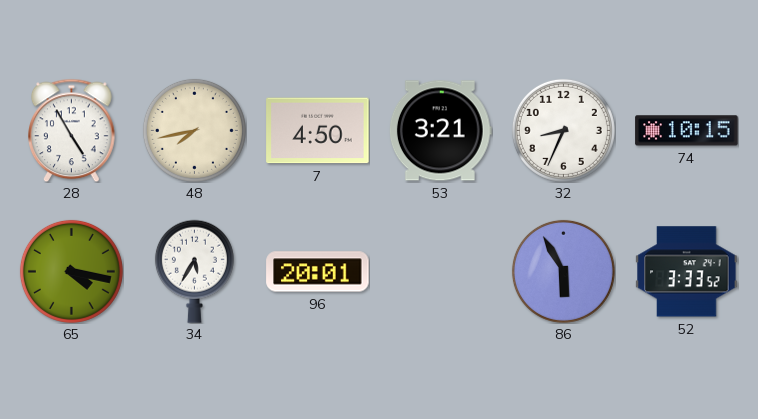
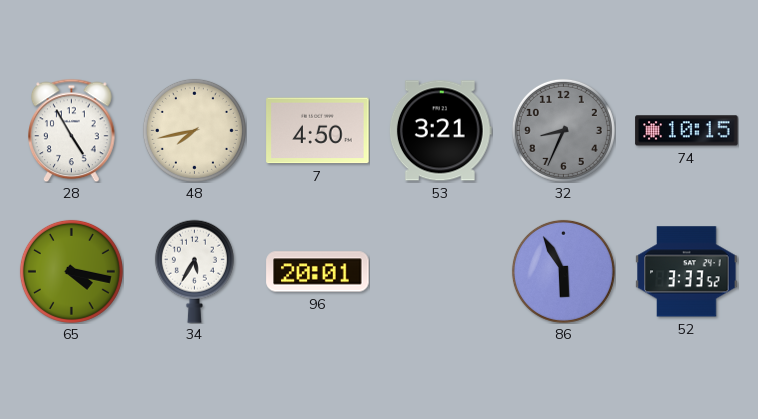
32 dial: white -> grey
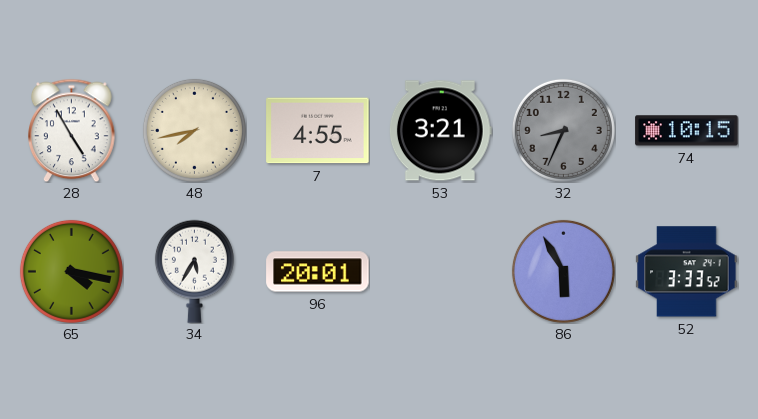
7: 4:50 -> 4:55
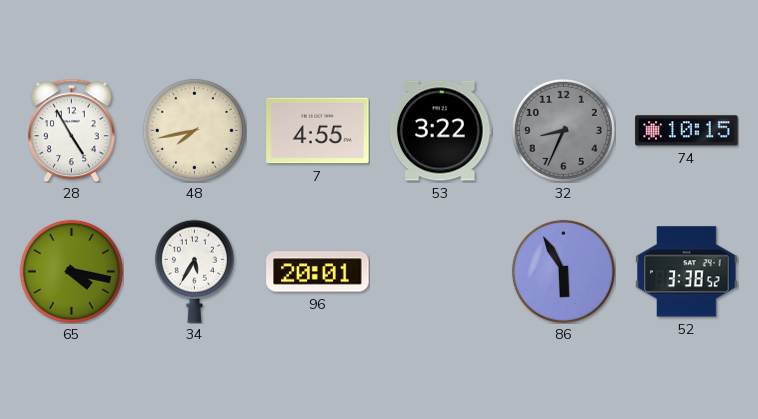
53: 3:21 -> 3:22
52: 3:33 -> 3:38
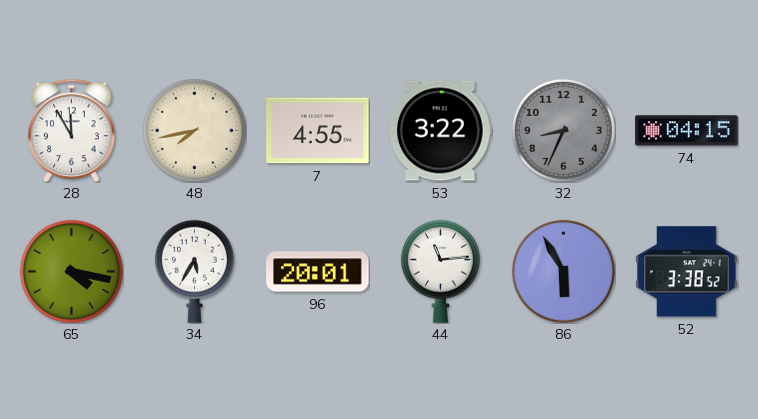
28: 4:55 -> 11:55
74: 10:15 -> 04:15
44: none -> 11:14
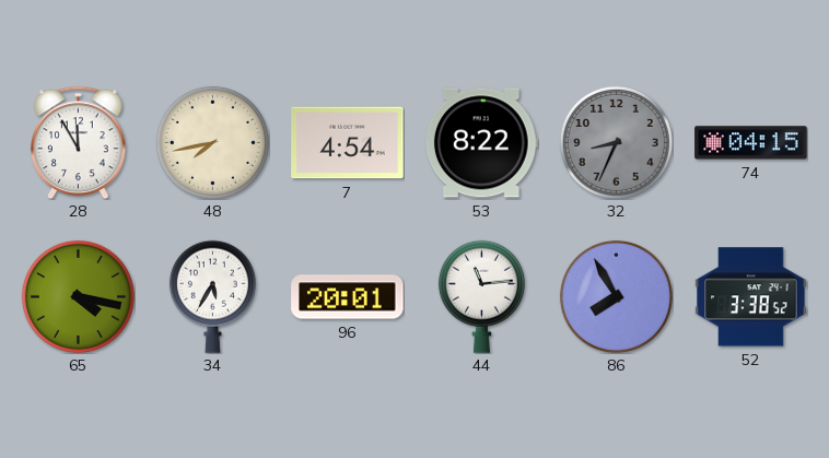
7: 4:55 -> 4:54
53: 3:22 -> 8:22
86: 5:55 -> 7:55
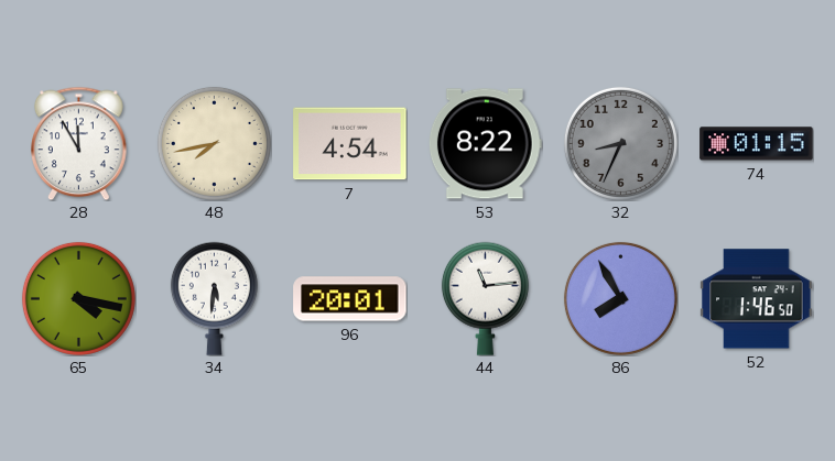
74: 04:15 -> 01:15
34: 5:35 -> 5:31
52: 3:38 -> 1:46
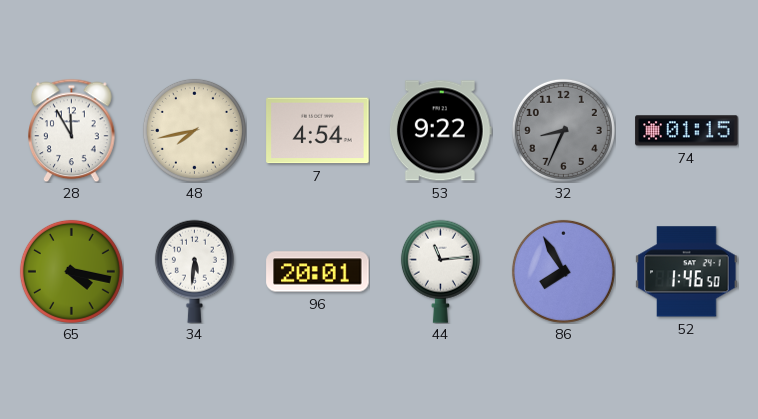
53: 8:22 -> 9:22
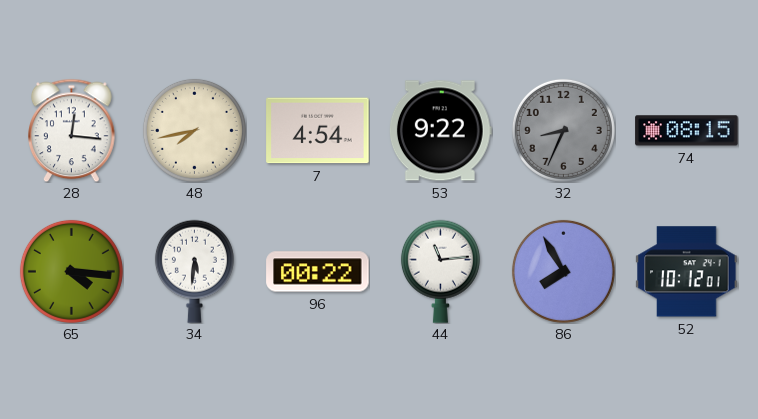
28: 11:55 -> 12:16
74: 01:15 -> 08:15
65: 4:17 -> 4:16
96: 20:01 -> 00:22
52: 1:46 -> 10:12
